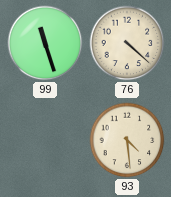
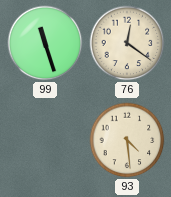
76: 4:22 -> 12:21
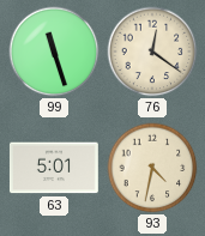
63: none -> 5:01
93: 4:29 -> 4:32
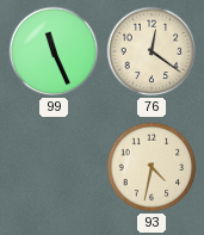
99: 11:27 -> 11:26
63: 5:01 -> none
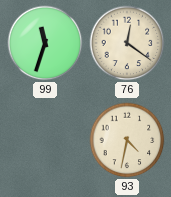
99: 11:26 -> 11:33
